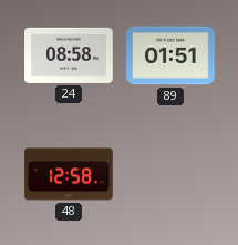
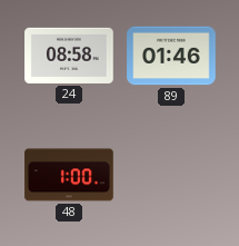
89: 01:51 -> 01:46
48: 12:58 -> 1:00
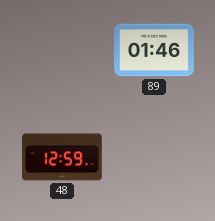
24: 08:58 -> none
48: 1:00 -> 12:59
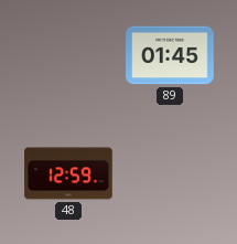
89: 01:46 -> 01:45
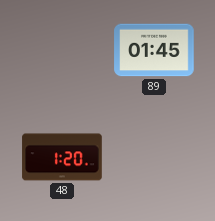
48: 12:59 -> 1:20
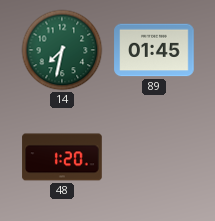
14: none -> 7:32
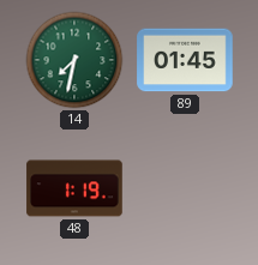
48: 1:20 -> 1:19
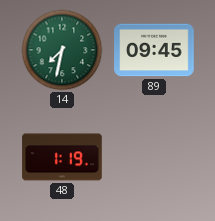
89: 01:45 -> 09:45
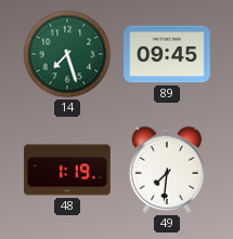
14: 7:32 -> 7:27
49: none -> 7:31
